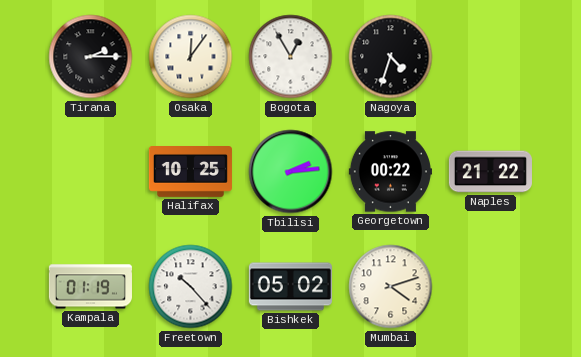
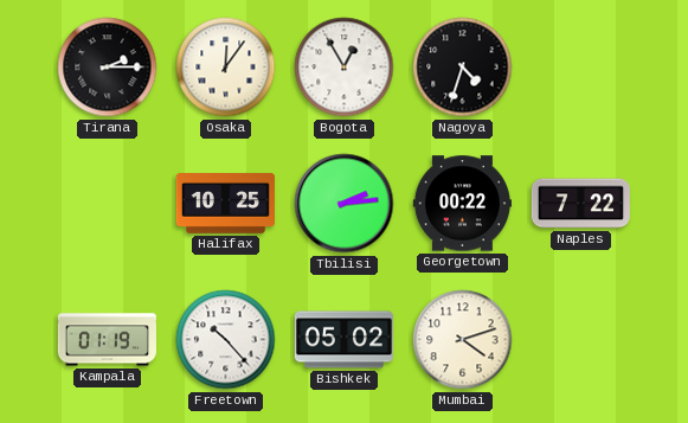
Naples: 21:22 -> 7:22
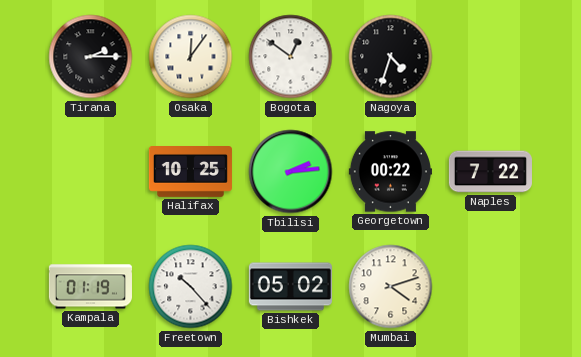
Bogota: 12:55 -> 12:51
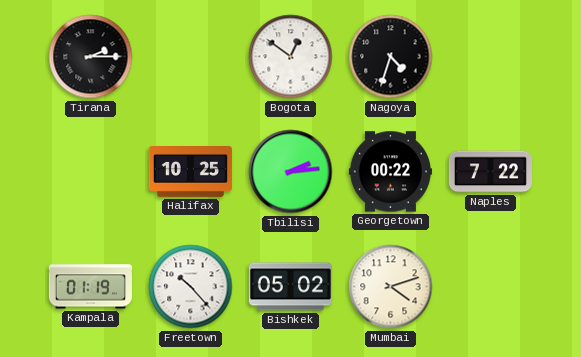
Osaka: 12:06 -> none
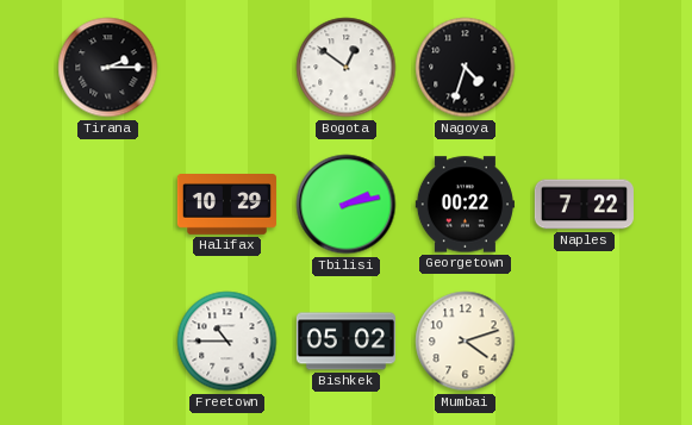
Halifax: 10:25 -> 10:29
Tbilisi: 2:14 -> 2:13
Kampala: 01:19 -> none
Freetown: 10:23 -> 10:45
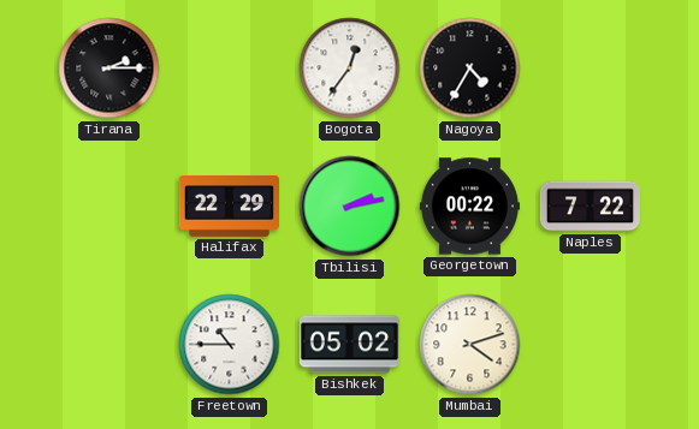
Bogota: 12:51 -> 12:36
Nagoya: 4:33 -> 4:35
Halifax: 10:29 -> 22:29
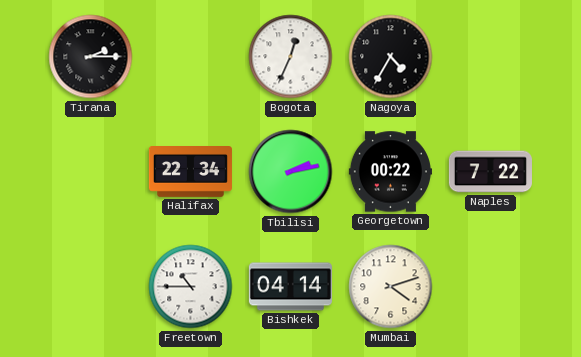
Bogota: 12:36 -> 12:34
Halifax: 22:29 -> 22:34
Bishkek: 05:02 -> 04:14
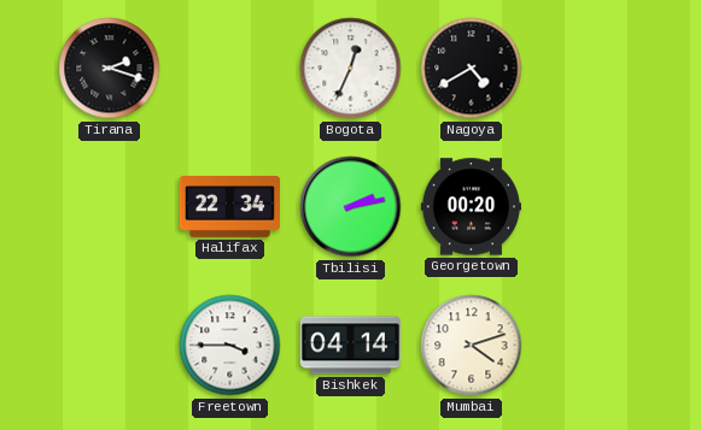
Tirana: 2:15 -> 2:18
Nagoya: 4:35 -> 4:40
Georgetown: 00:22 -> 00:20
Naples: 7:22 -> none
Freetown: 10:45 -> 3:45
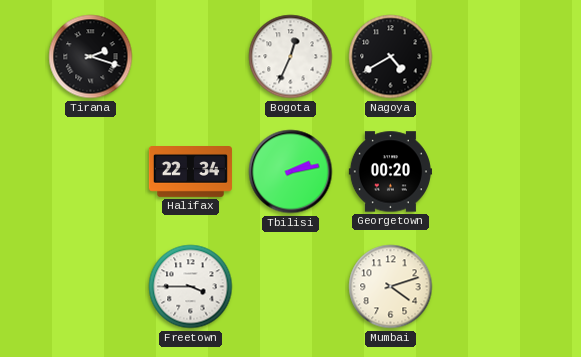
Bishkek: 04:14 -> none
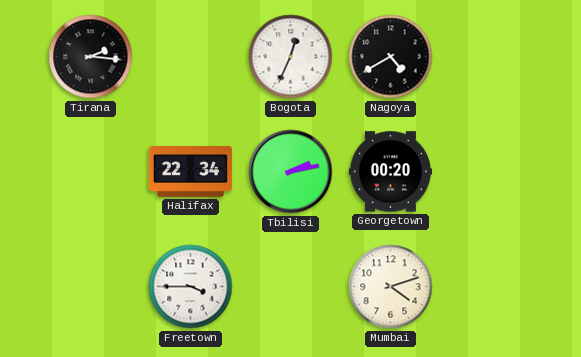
Tirana: 2:18 -> 2:16
